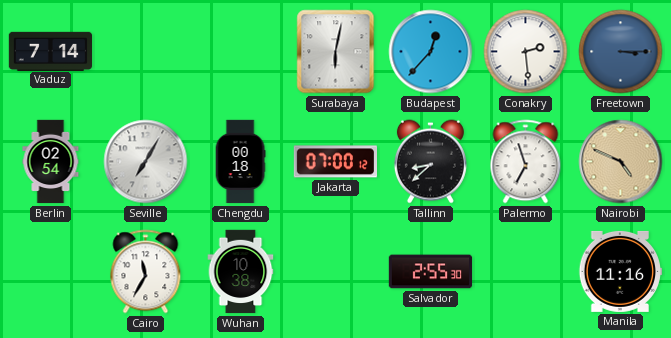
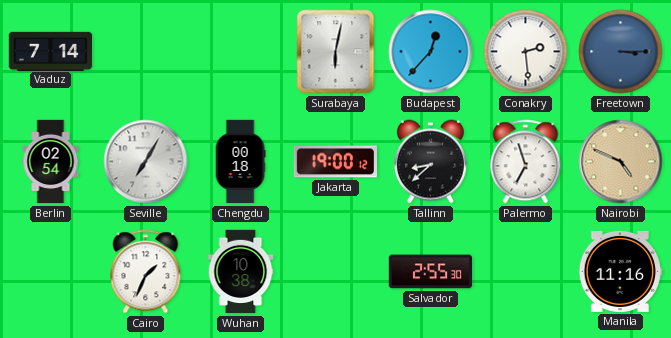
Jakarta: 07:00 -> 19:00
Cairo: 11:35 -> 1:34
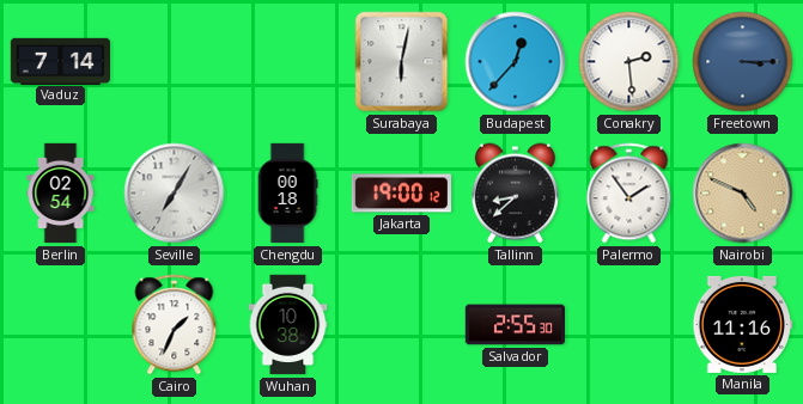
Palermo: 6:57 -> 1:54
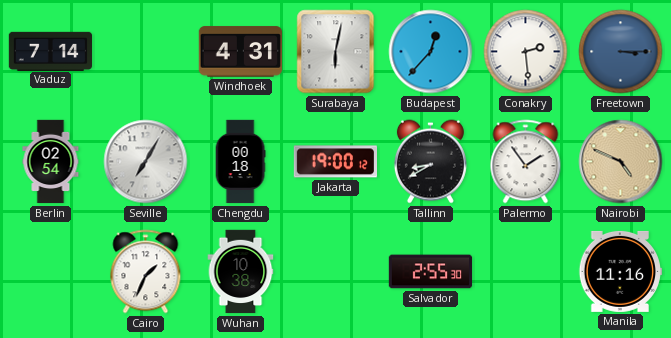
Windhoek: none -> 4:31
Tallinn: 8:38 -> 8:40
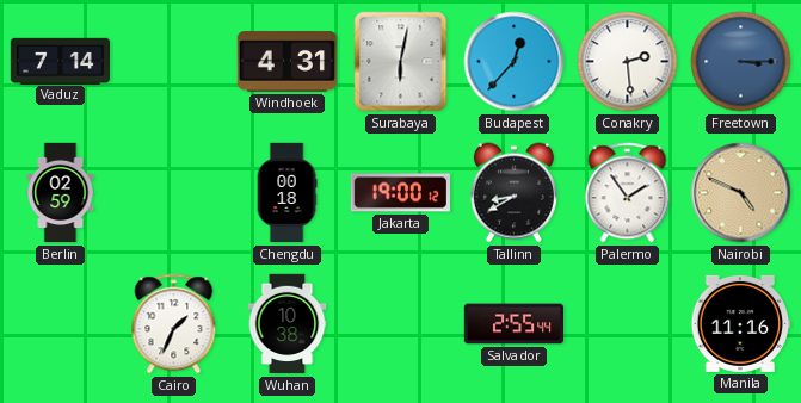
Berlin: 02:54 -> 02:59
Seville: 7:05 -> none
Salvador: 2:55:30 -> 2:55:44
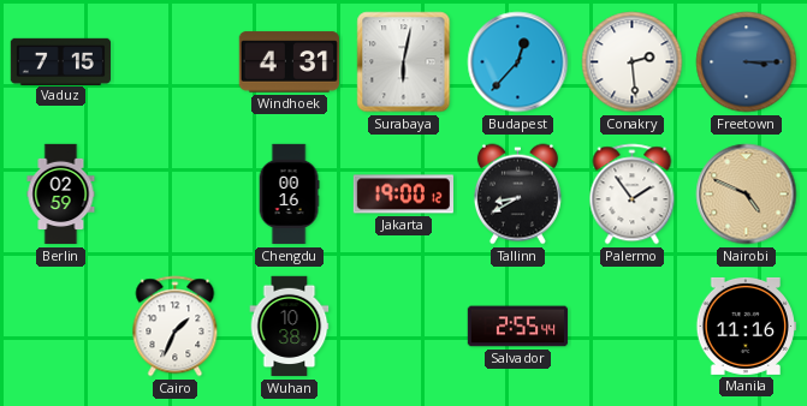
Vaduz: 7:14 -> 7:15
Chengdu: 00:18 -> 00:16
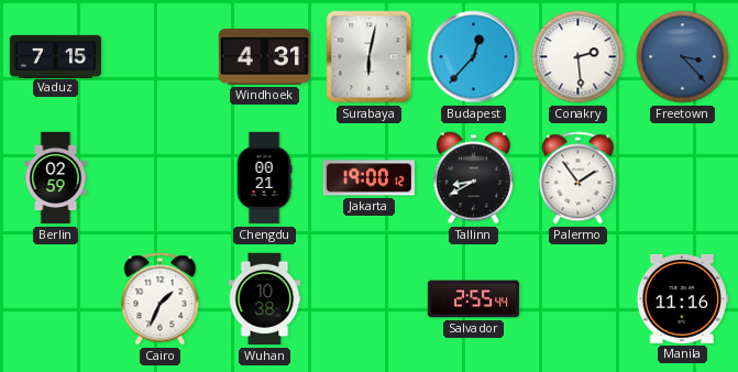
Freetown: 3:15 -> 3:23
Chengdu: 00:16 -> 00:21
Nairobi: 4:49 -> none
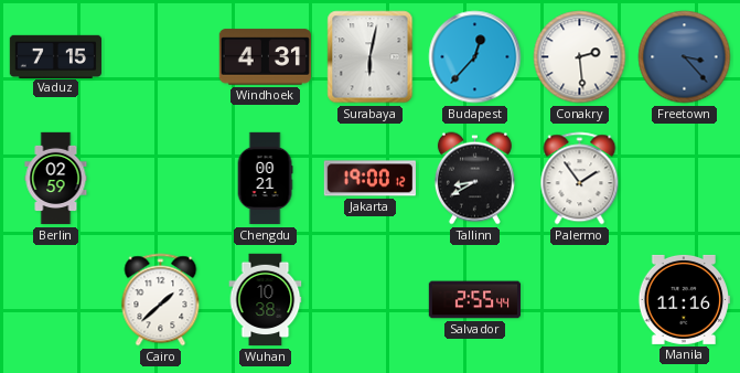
Cairo: 1:34 -> 1:38
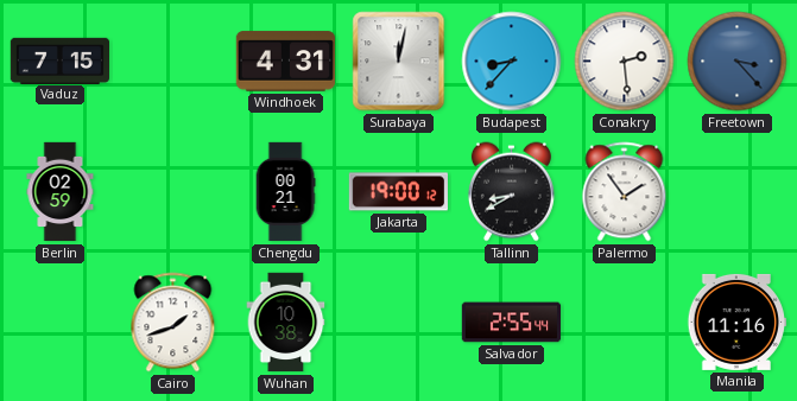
Surabaya: 6:02 -> 12:02
Budapest: 12:37 -> 8:37
Cairo: 1:38 -> 1:42
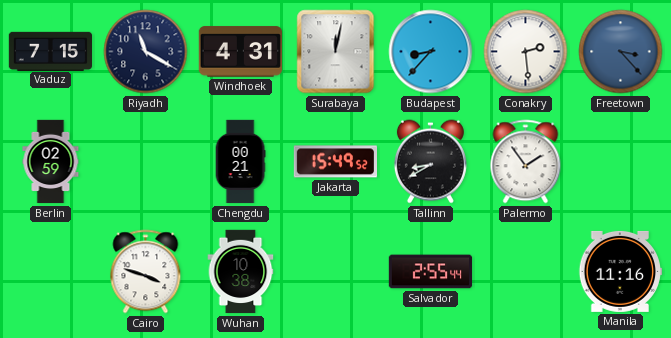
Riyadh: none -> 11:20
Jakarta: 19:00 -> 15:49
Cairo: 1:42 -> 3:48
